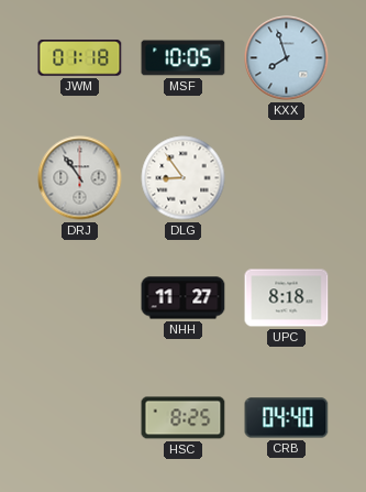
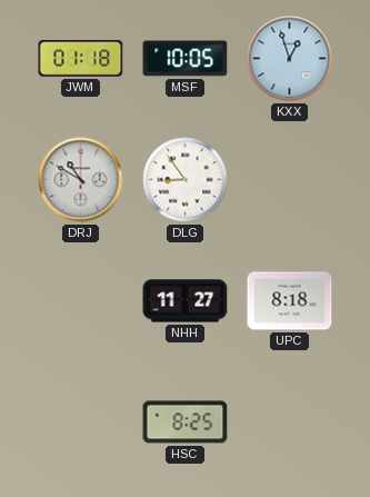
KXX: 7:57 -> 12:57
DRJ: 10:54 -> 10:50
CRB: 04:40 -> none
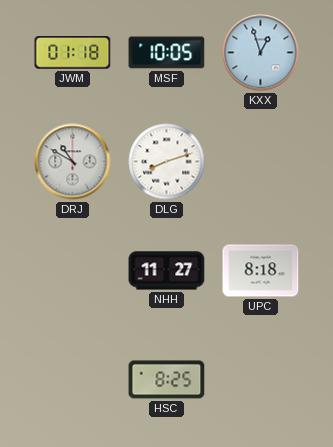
DLG: 8:54 -> 8:12
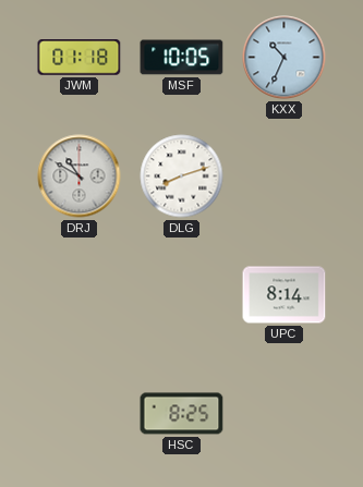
KXX: 12:57 -> 10:34
NHH: 11:27 -> none
UPC: 8:18 -> 8:14
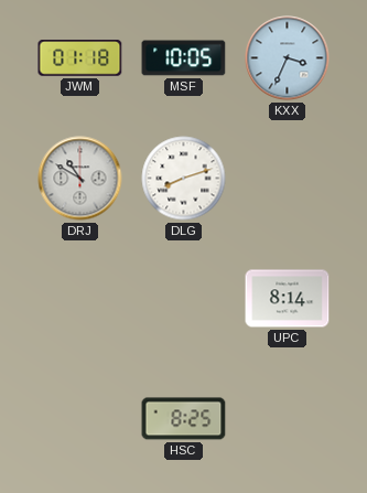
KXX: 10:34 -> 3:34
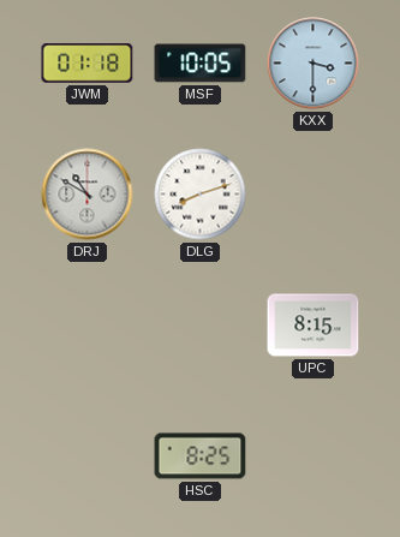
KXX: 3:34 -> 3:30
UPC: 8:14 -> 8:15
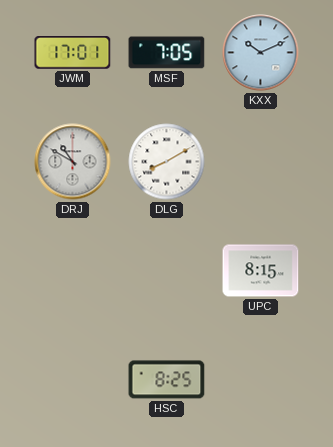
JWM: 01:18 -> 17:01
MSF: 10:05 -> 7:05
KXX: 3:30 -> 10:11
DLG: 8:12 -> 8:10
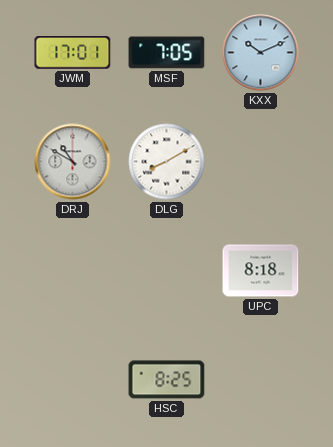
UPC: 8:15 -> 8:18
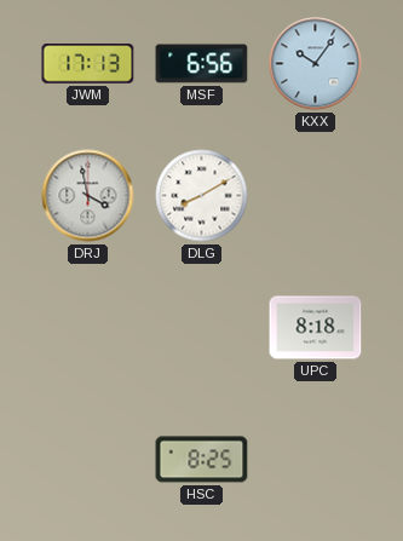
JWM: 17:01 -> 17:13
MSF: 7:05 -> 6:56
KXX: 10:11 -> 10:06
DRJ: 10:50 -> 3:58
